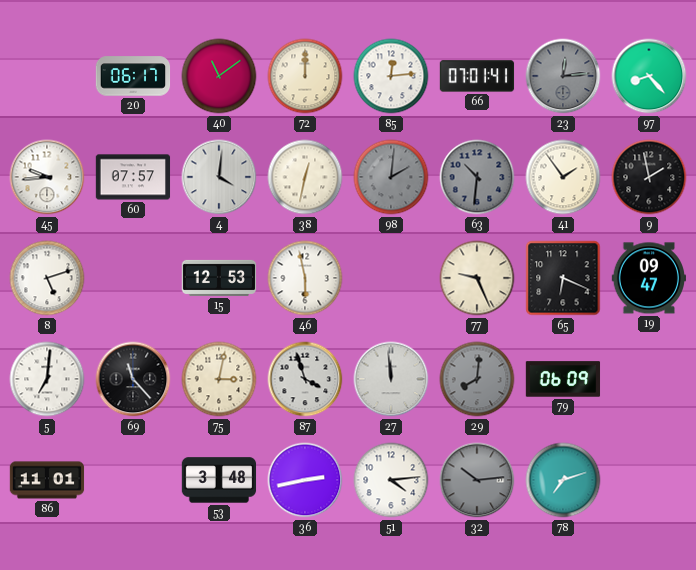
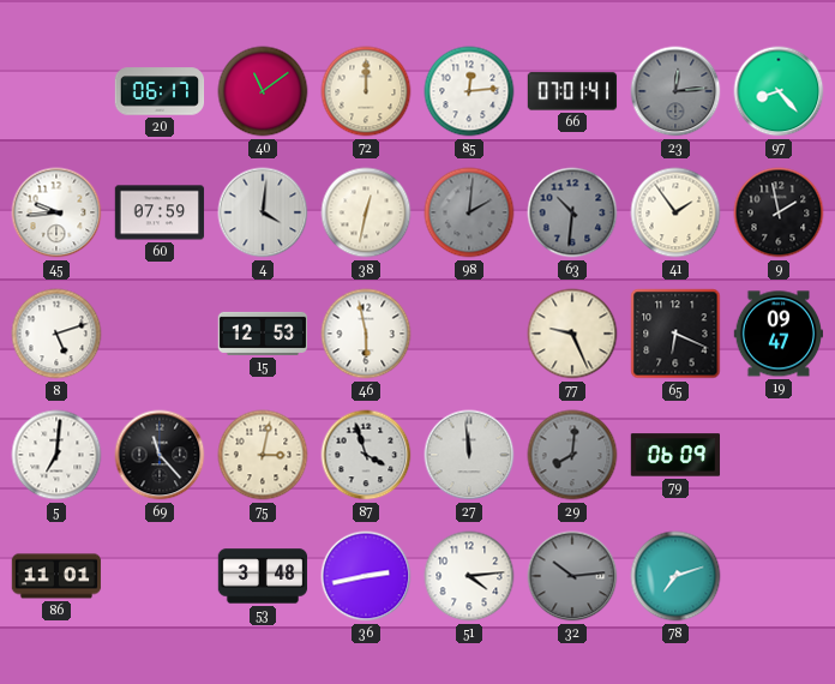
60: 07:57 -> 07:59
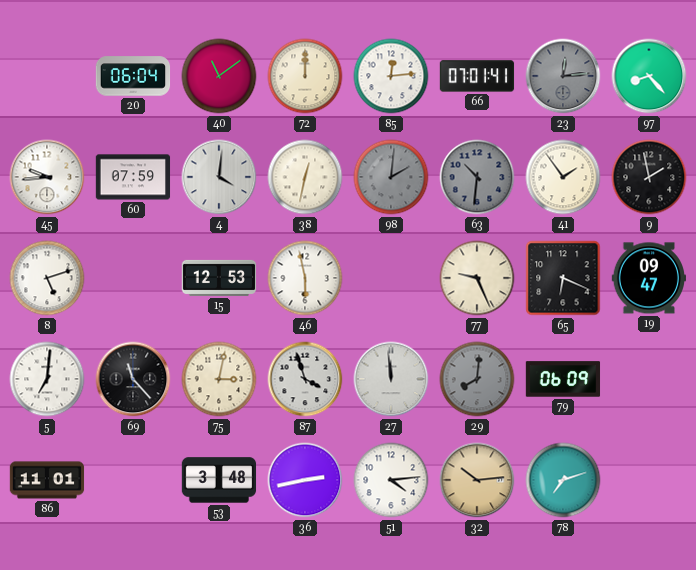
20: 06:17 -> 06:04
32 dial: grey -> champagne
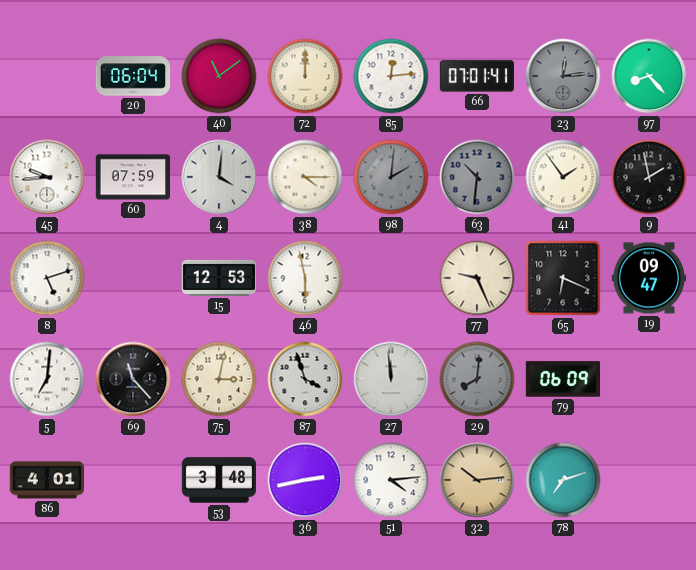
38: 12:32 -> 4:15
86: 11:01 -> 4:01
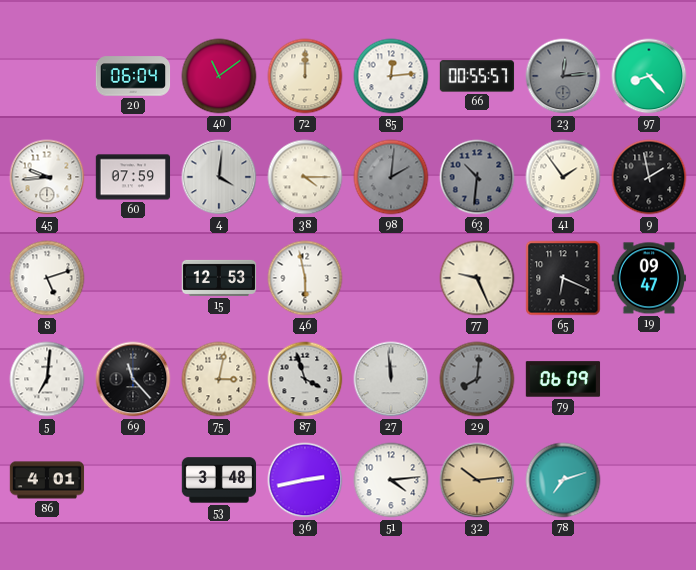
66: 07:01 -> 00:55
